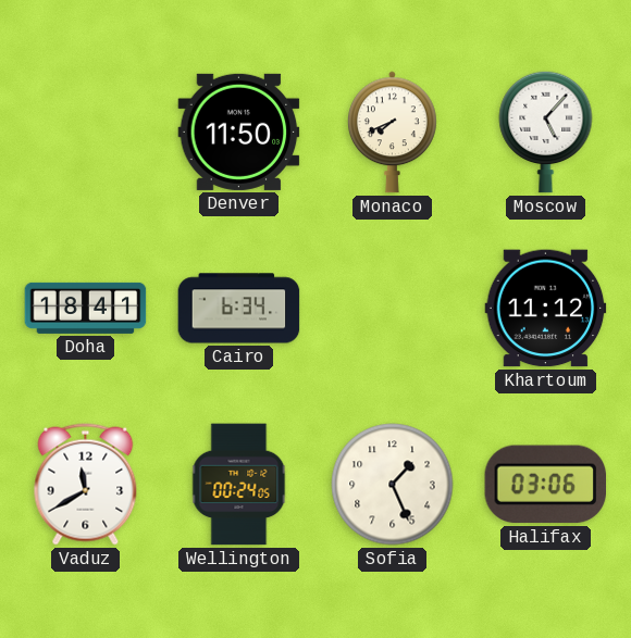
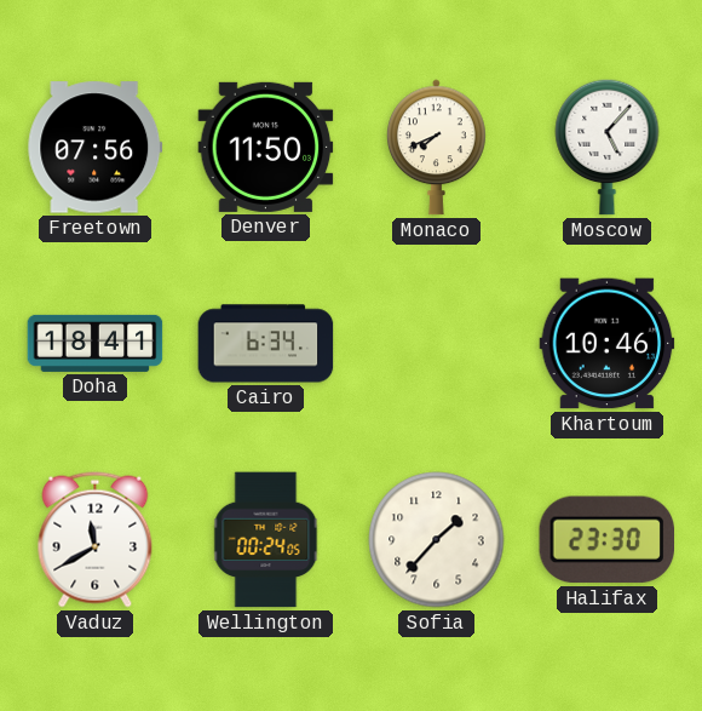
Freetown: none -> 07:56
Khartoum: 11:12 -> 10:46
Sofia: 1:26 -> 1:37
Halifax: 03:06 -> 23:30
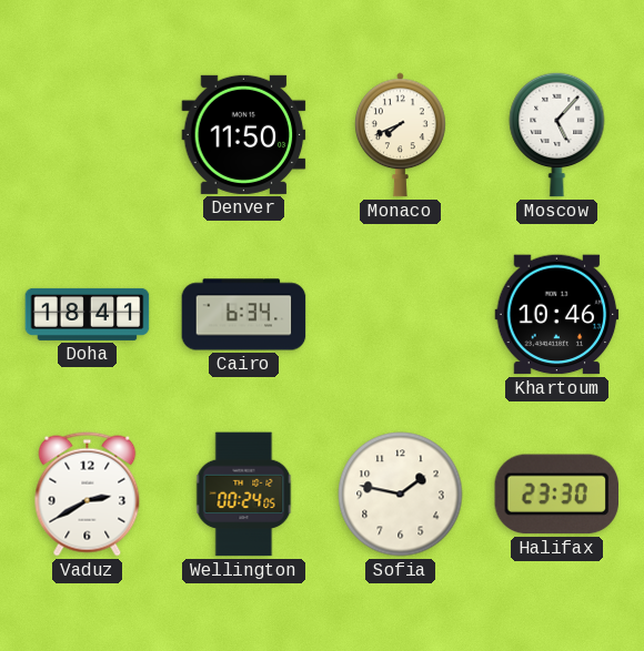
Freetown: 07:56 -> none
Vaduz: 11:40 -> 2:40
Sofia: 1:37 -> 1:47
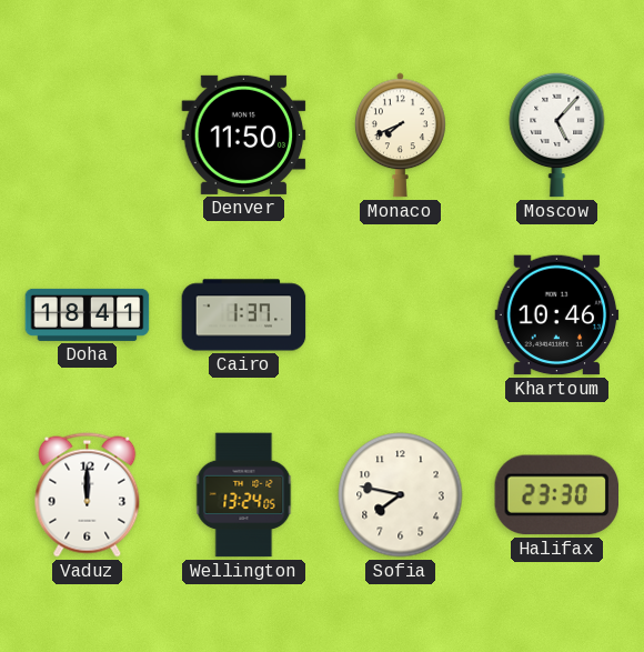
Cairo: 6:34 -> 1:37
Vaduz: 2:40 -> 12:00
Wellington: 00:24 -> 13:24
Sofia: 1:47 -> 7:47
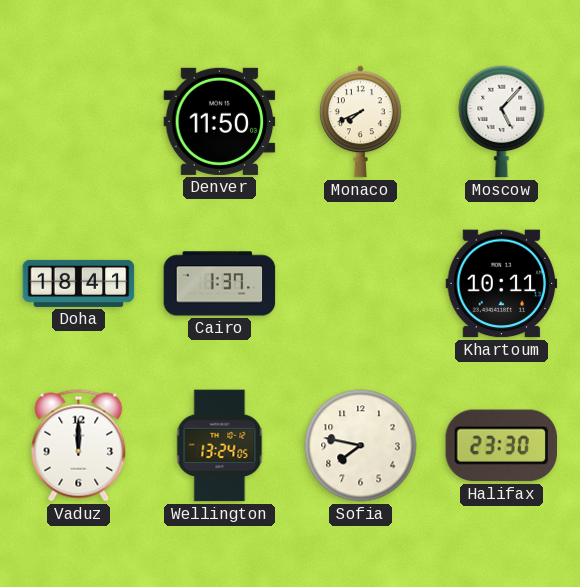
Khartoum: 10:46 -> 10:11
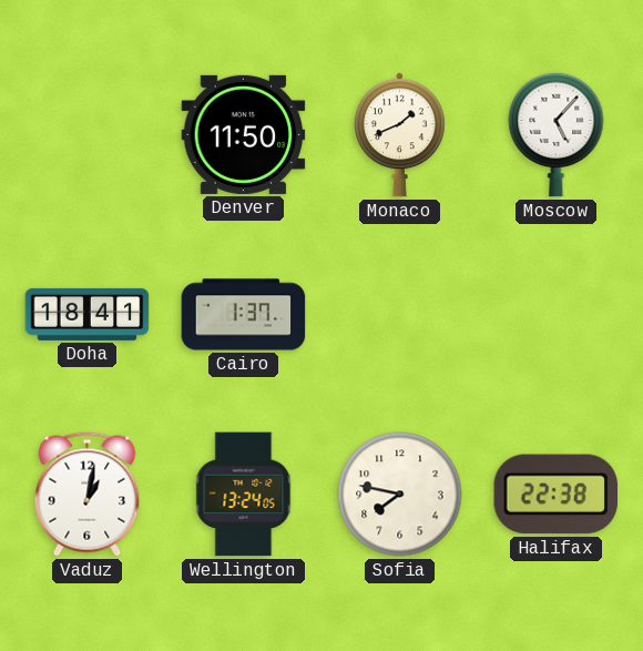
Monaco: 7:41 -> 1:41
Khartoum: 10:11 -> none
Vaduz: 12:00 -> 1:02
Halifax: 23:30 -> 22:38
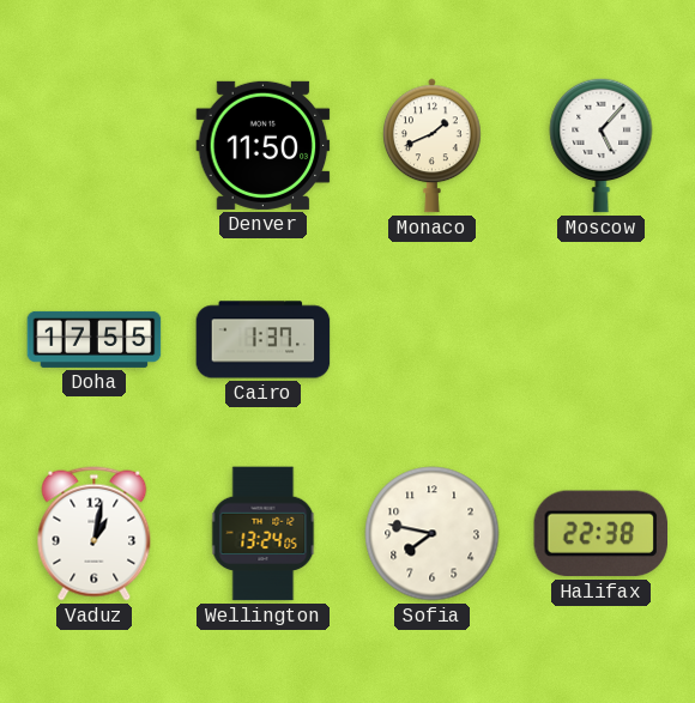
Doha: 18:41 -> 17:55
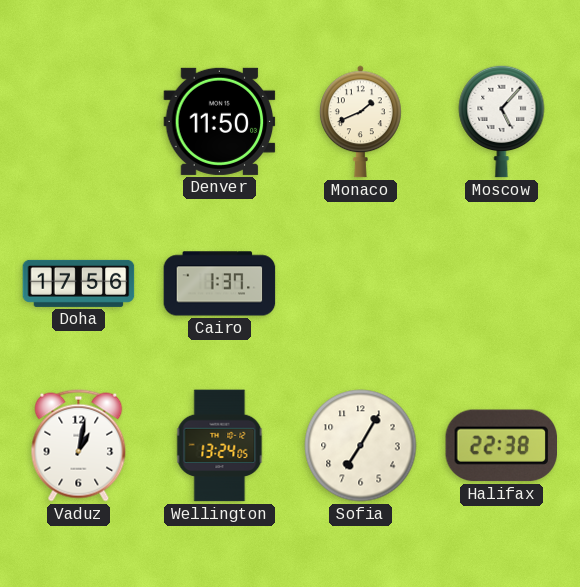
Doha: 17:55 -> 17:56
Sofia: 7:47 -> 7:05
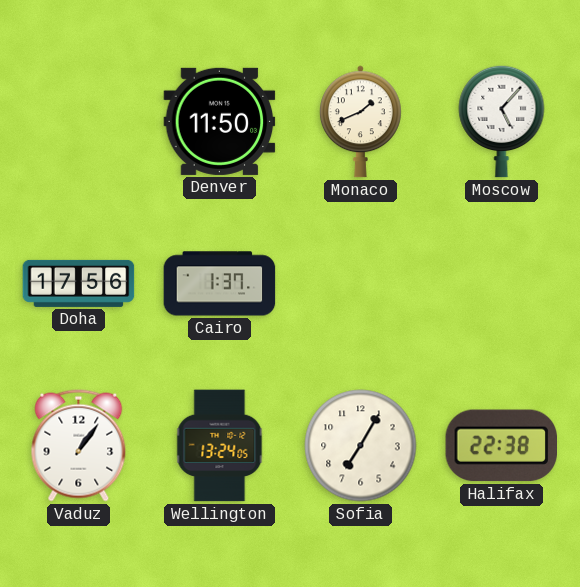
Vaduz: 1:02 -> 1:06
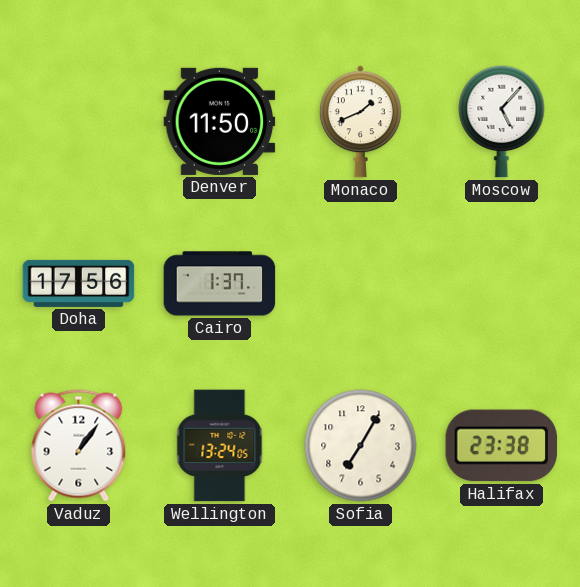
Halifax: 22:38 -> 23:38
